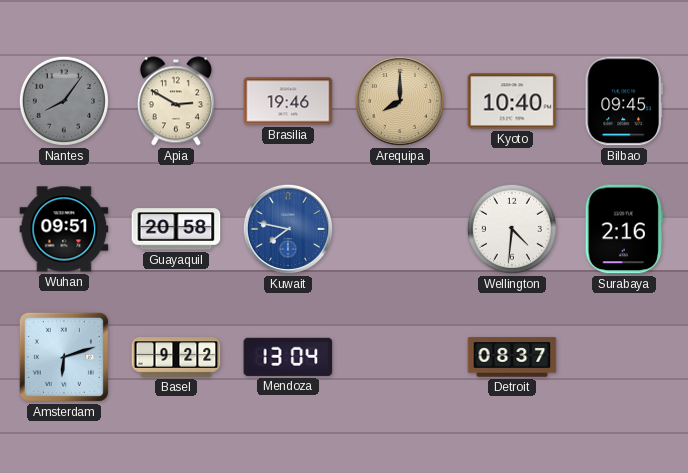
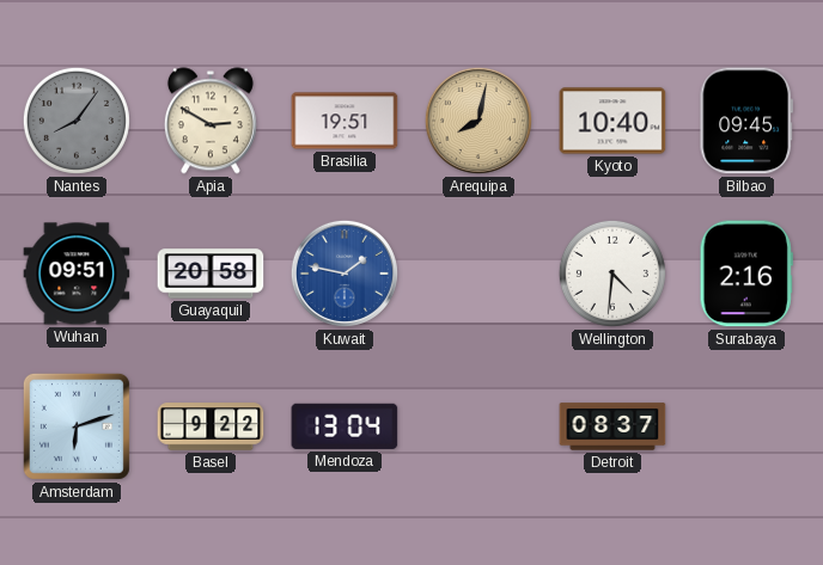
Brasilia: 19:46 -> 19:51
Arequipa: 8:00 -> 8:02
Kuwait: 7:47 -> 1:47
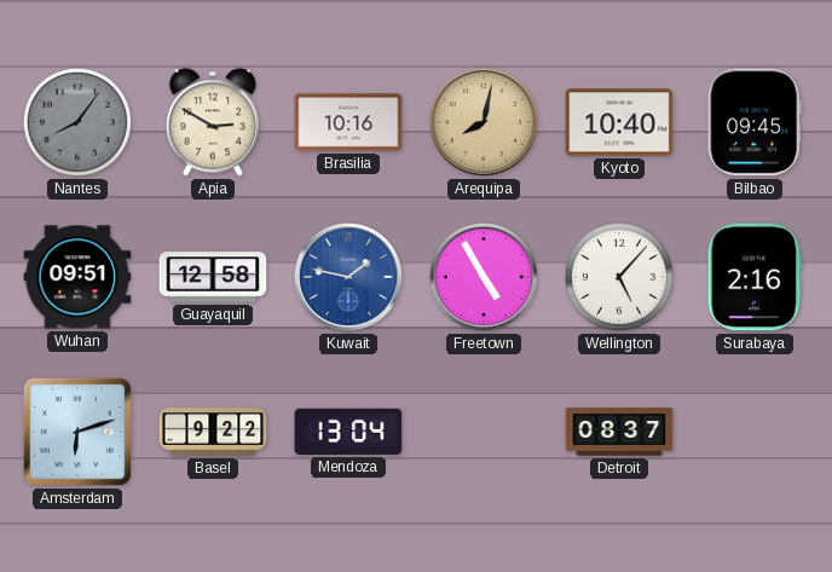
Brasilia: 19:51 -> 10:16
Guayaquil: 20:58 -> 12:58
Freetown: none -> 4:55
Wellington: 4:31 -> 5:07
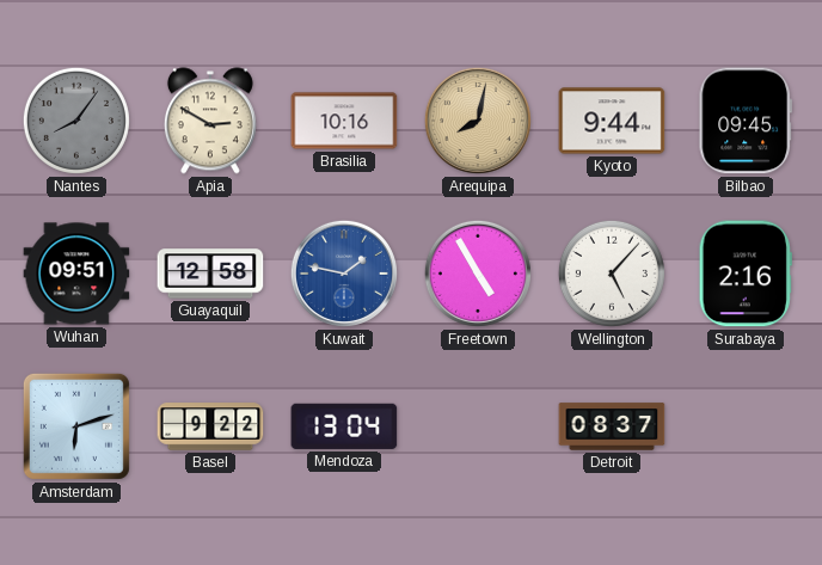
Kyoto: 10:40 -> 9:44
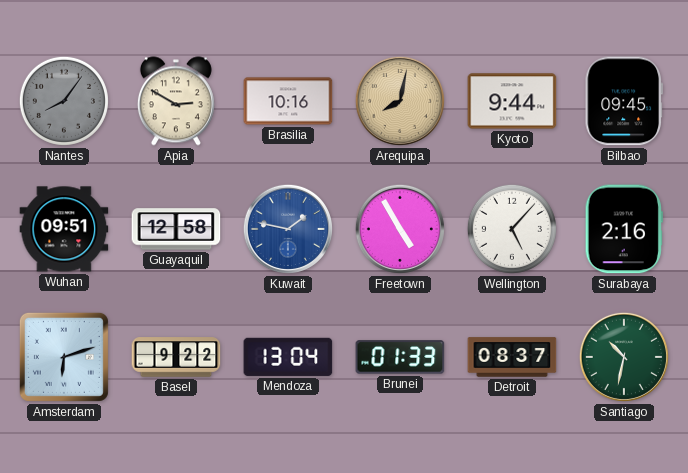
Brunei: none -> 01:33
Santiago: none -> 10:32
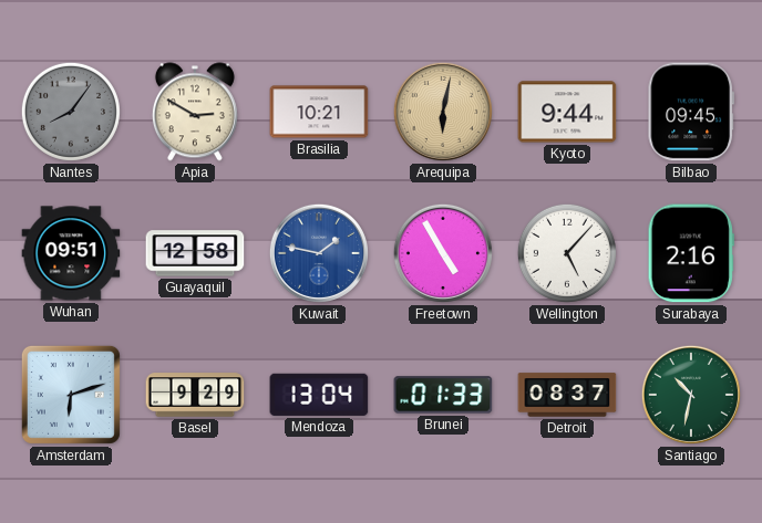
Brasilia: 10:16 -> 10:21
Arequipa: 8:02 -> 6:02
Basel: 9:22 -> 9:29
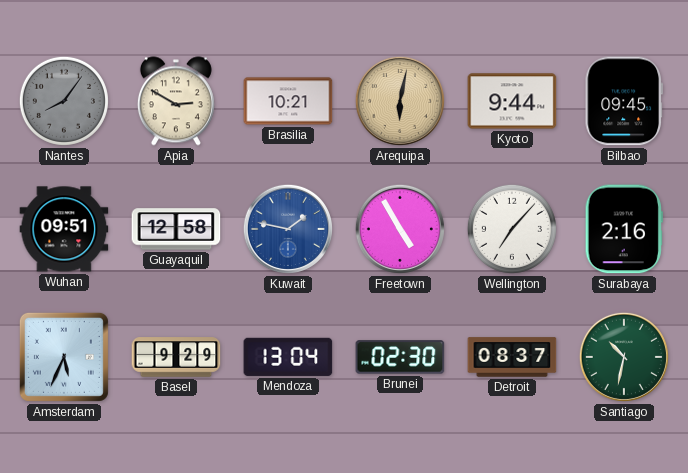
Wellington: 5:07 -> 7:07
Amsterdam: 6:12 -> 5:34
Brunei: 01:33 -> 02:30
